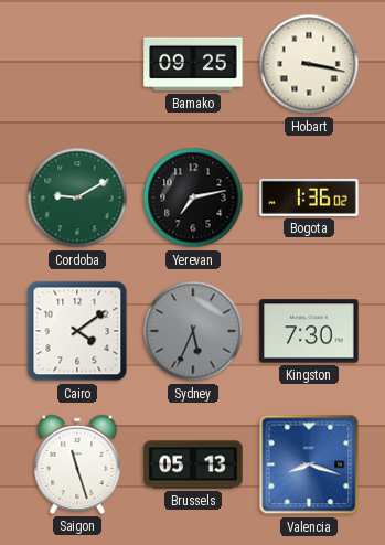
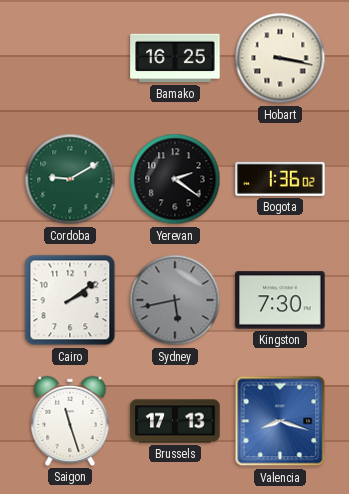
Bamako: 09:25 -> 16:25
Yerevan: 7:13 -> 2:21
Cairo: 4:09 -> 2:09
Sydney: 5:34 -> 5:43
Brussels: 05:13 -> 17:13
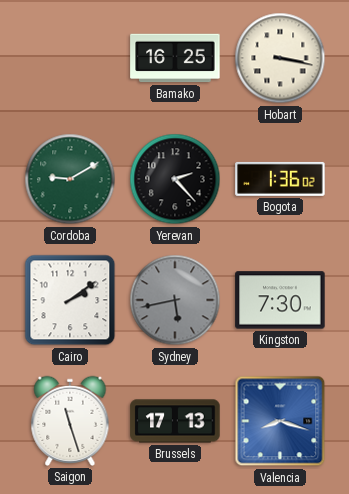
Yerevan: 2:21 -> 2:23
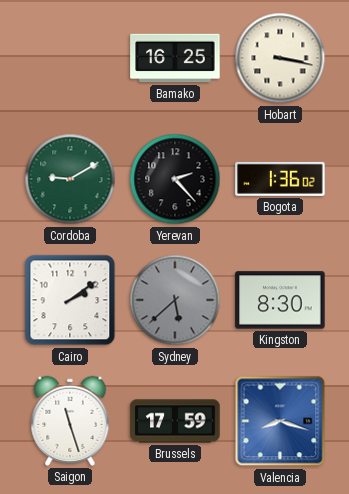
Sydney: 5:43 -> 5:38
Kingston: 7:30 -> 8:30
Brussels: 17:13 -> 17:59
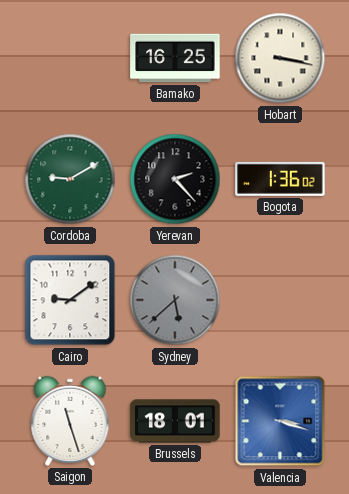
Cairo: 2:09 -> 9:09
Kingston: 8:30 -> none
Brussels: 17:59 -> 18:01
Valencia: 8:18 -> 3:18
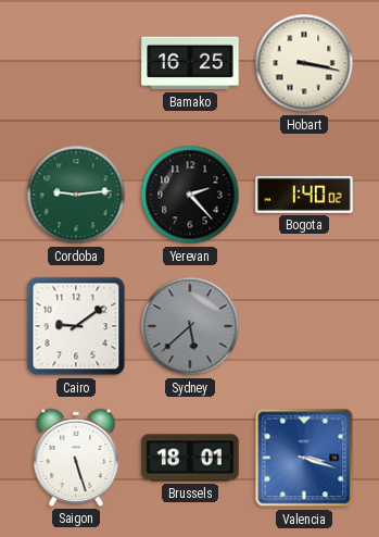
Cordoba: 9:10 -> 9:14
Bogota: 1:36 -> 1:40
Saigon: 11:27 -> 5:27
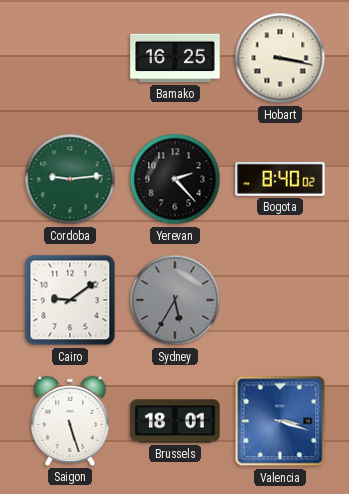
Bogota: 1:40 -> 8:40
Sydney: 5:38 -> 5:35
